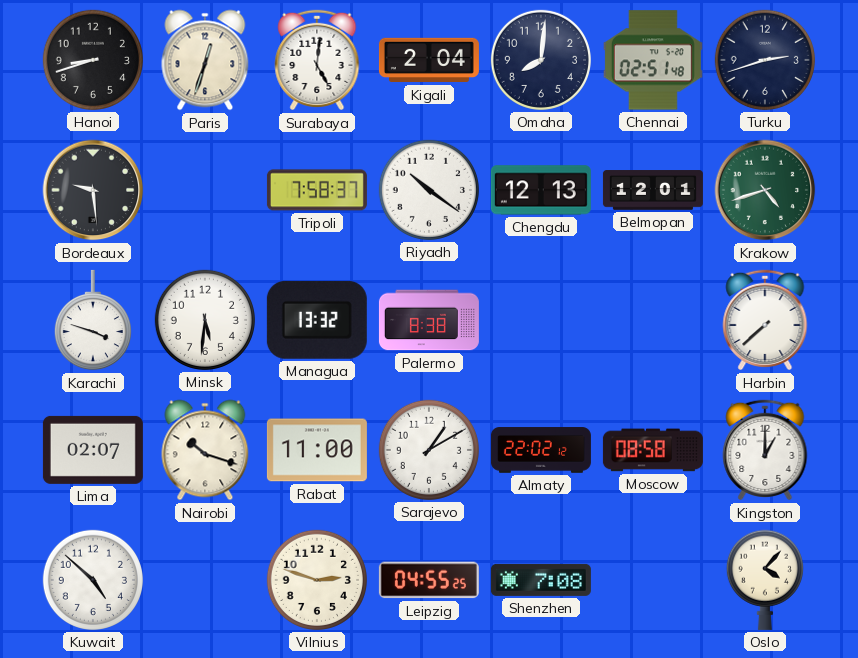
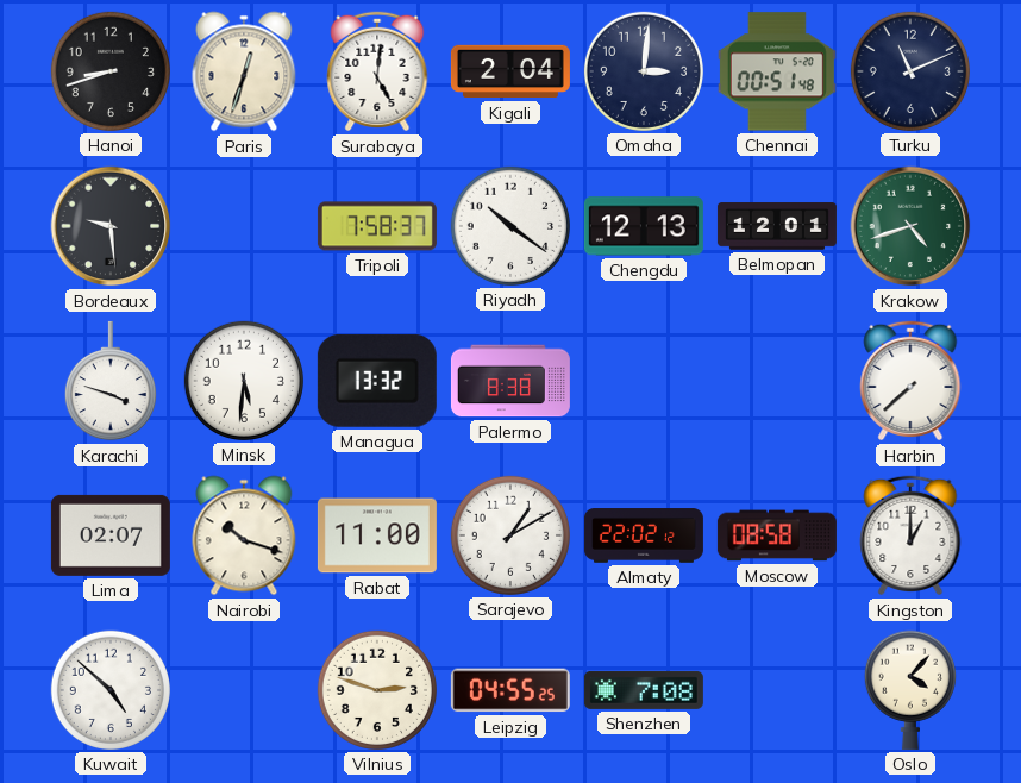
Omaha: 8:01 -> 3:01
Chennai: 02:51 -> 00:51
Turku: 2:42 -> 11:11
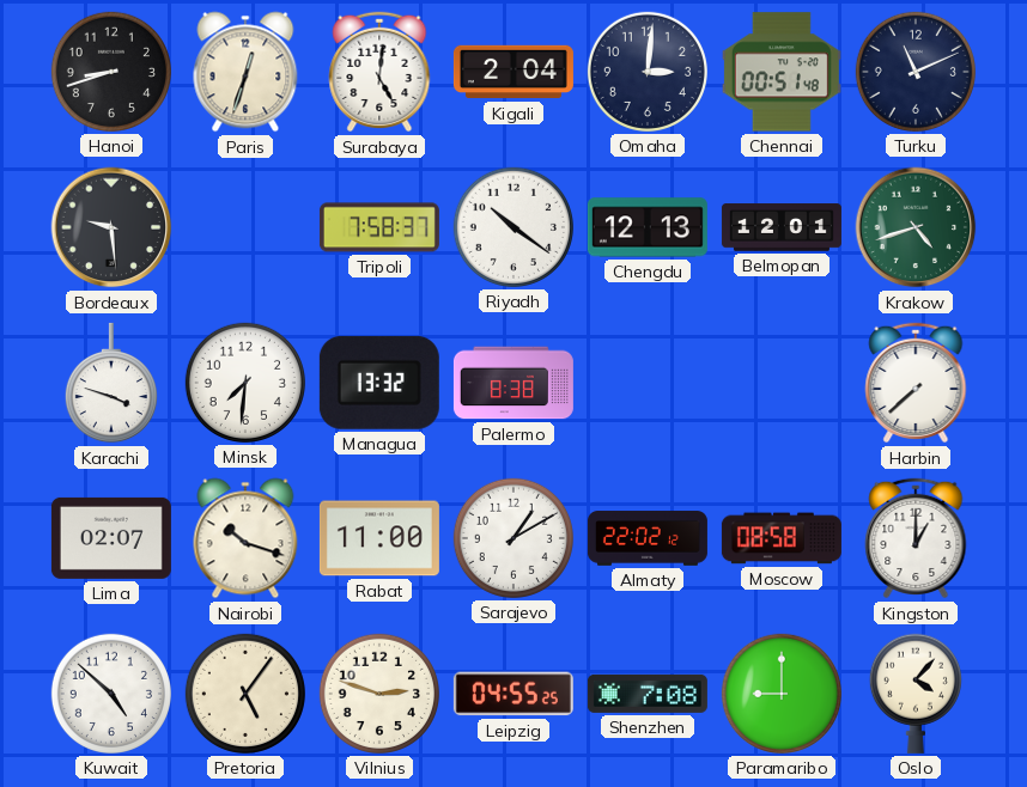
Minsk: 5:31 -> 7:31
Pretoria: none -> 5:06
Paramaribo: none -> 9:00
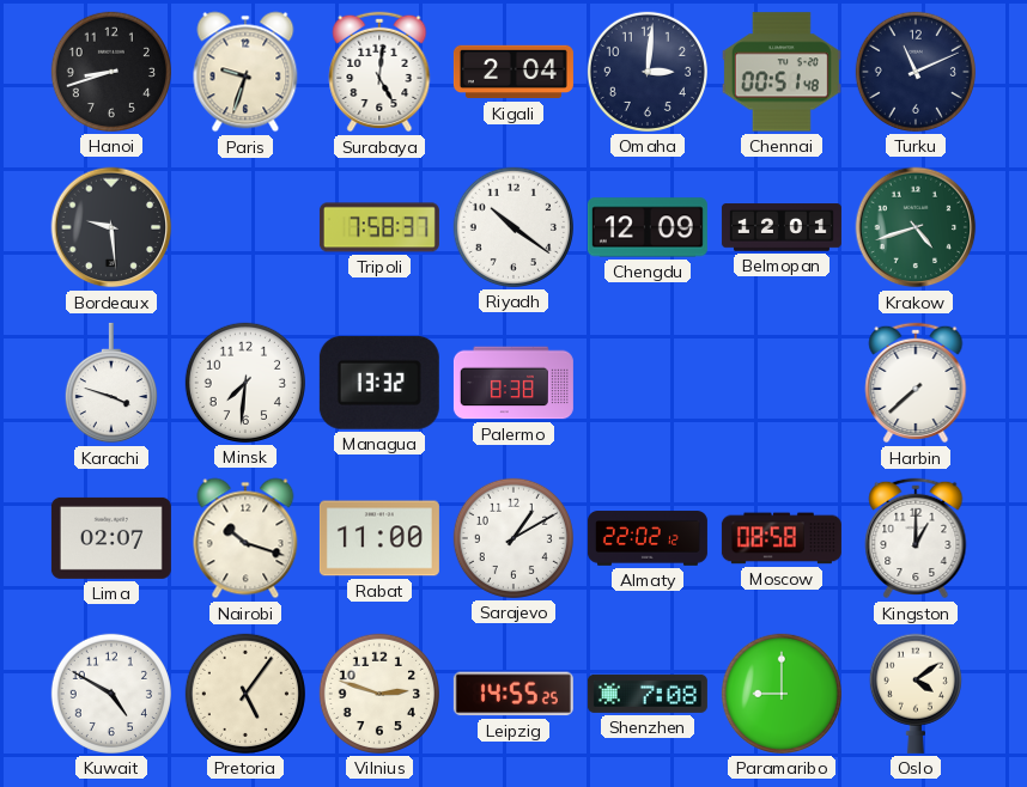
Paris: 12:33 -> 9:33
Chengdu: 12:13 -> 12:09
Kuwait: 4:52 -> 4:50
Leipzig: 04:55 -> 14:55
Oslo: 4:07 -> 4:09
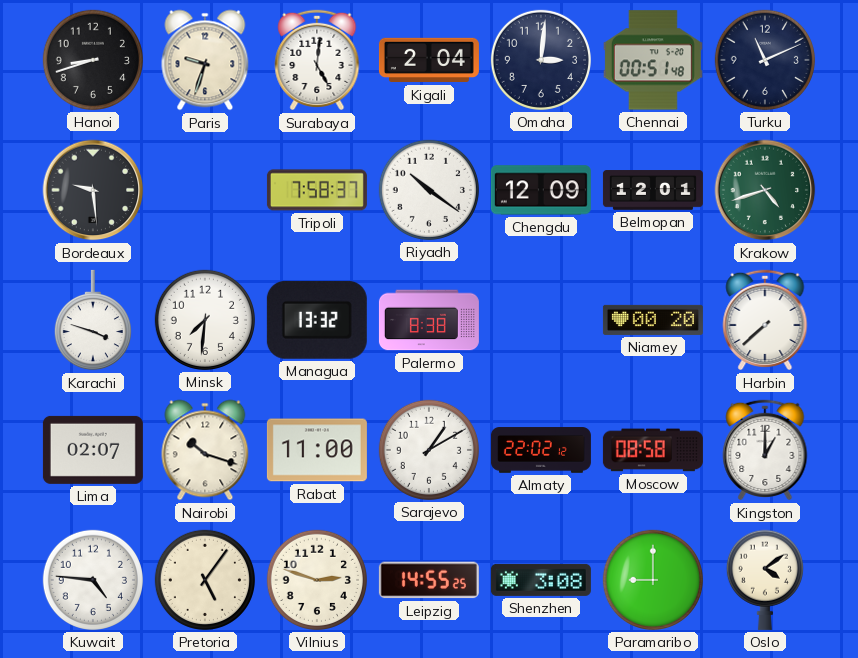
Niamey: none -> 00:20
Kuwait: 4:50 -> 4:46
Shenzhen: 7:08 -> 3:08
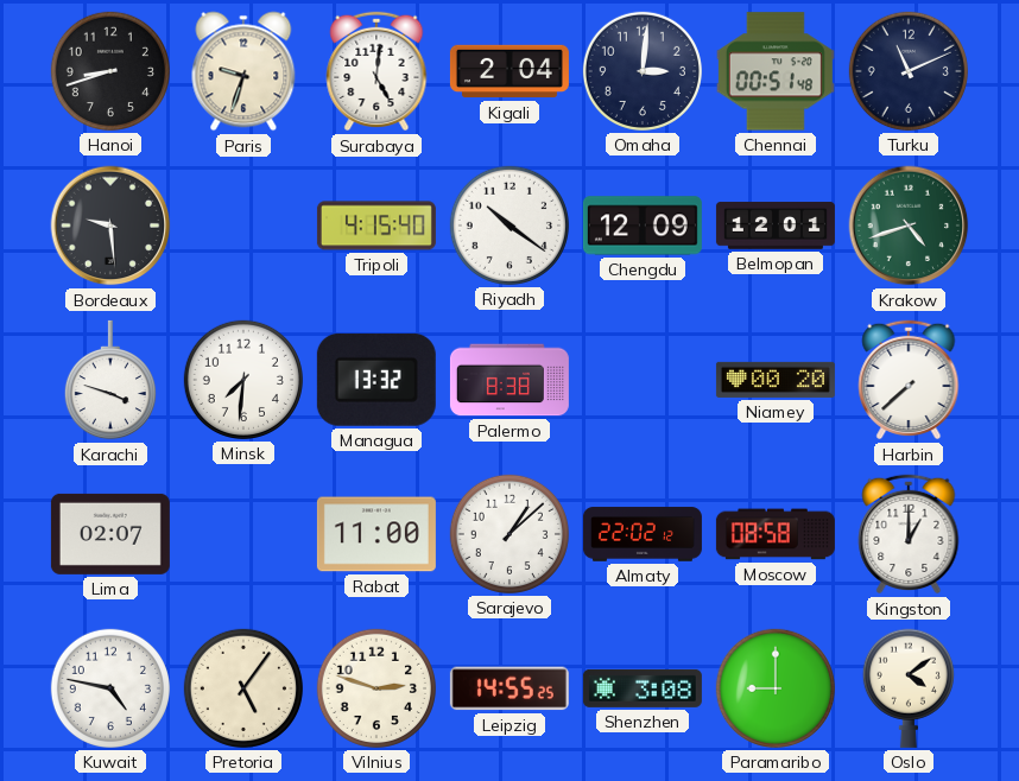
Tripoli: 7:58 -> 4:15
Nairobi: 10:18 -> none
Sarajevo: 1:10 -> 1:08
Kuwait: 4:46 -> 4:47
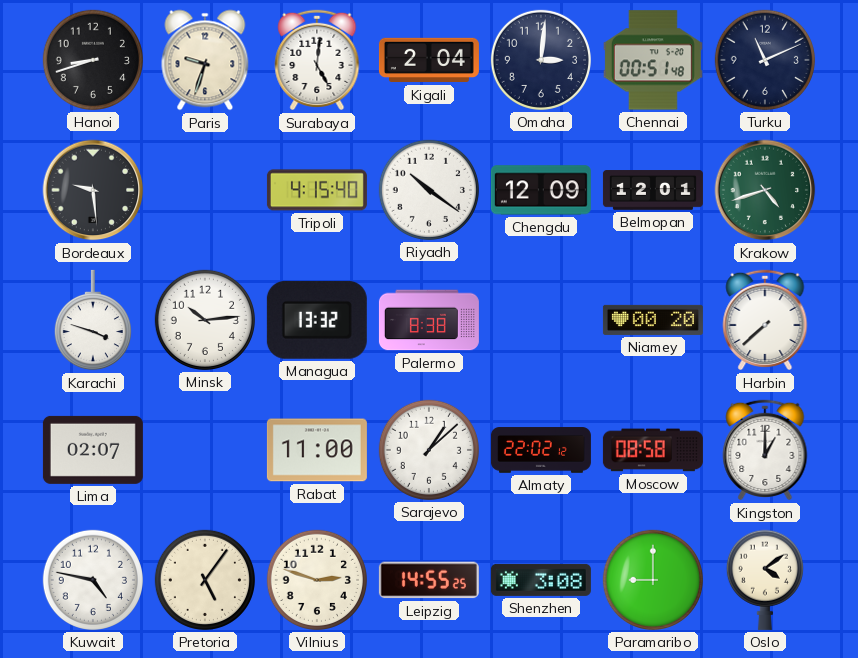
Minsk: 7:31 -> 10:14
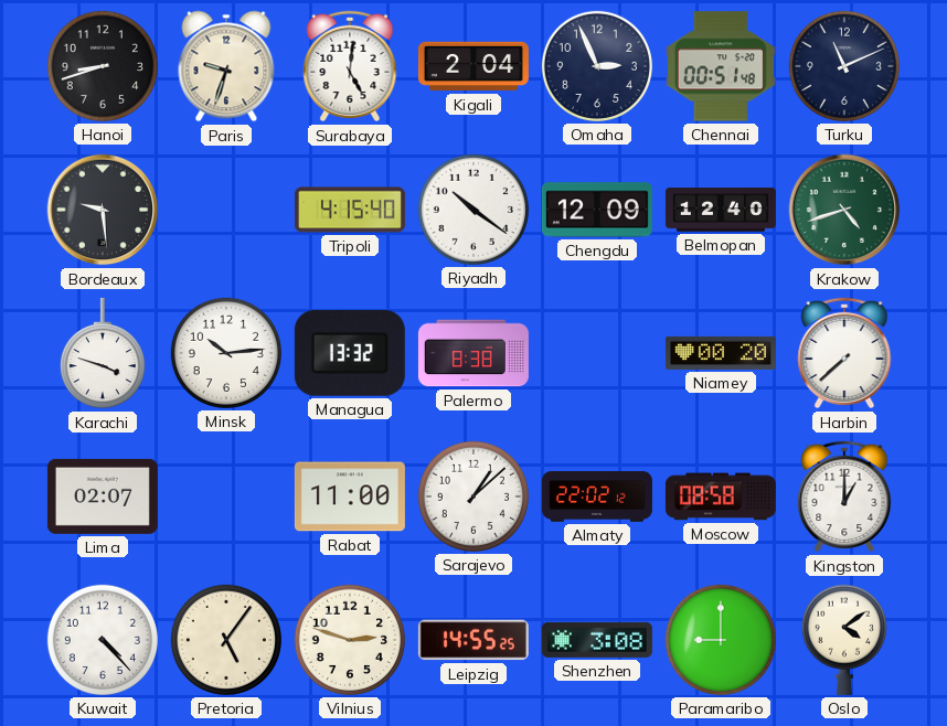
Omaha: 3:01 -> 2:56
Belmopan: 12:01 -> 12:40
Kuwait: 4:47 -> 4:23
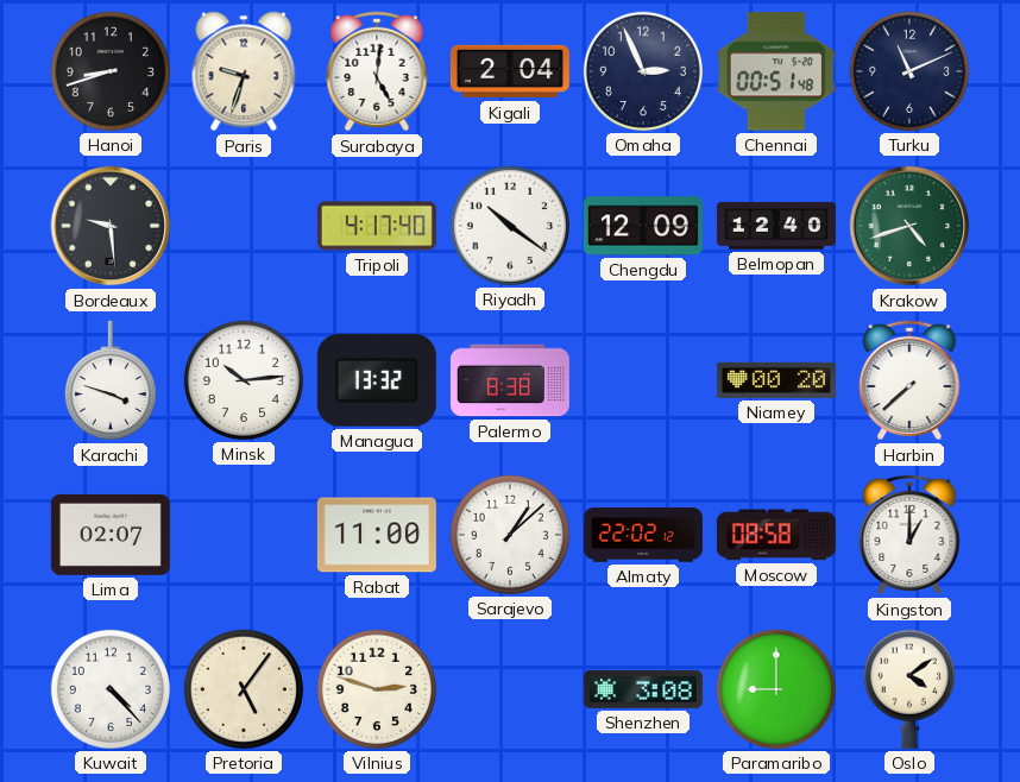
Tripoli: 4:15 -> 4:17
Leipzig: 14:55 -> none
